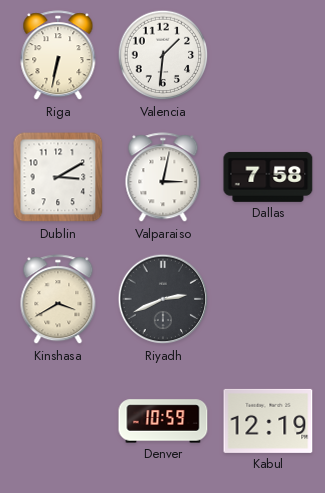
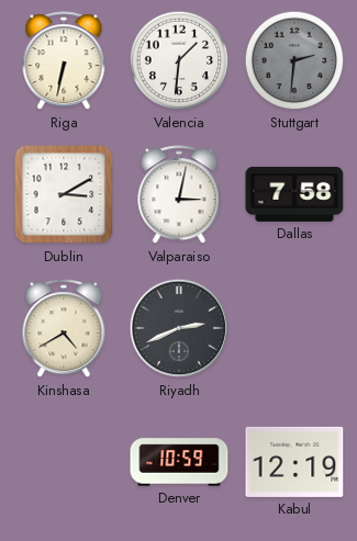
Stuttgart: none -> 2:31
Kinshasa: 3:40 -> 4:40
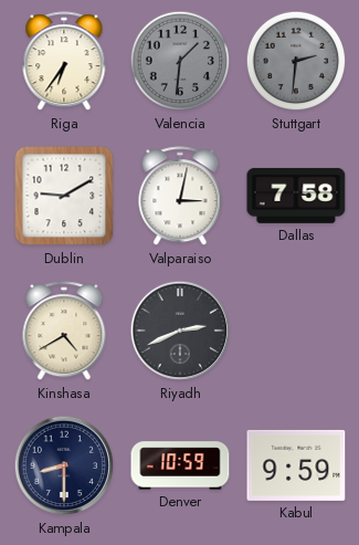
Riga: 6:32 -> 6:36
Valencia dial: white -> grey
Dublin: 3:10 -> 9:10
Kampala: none -> 8:30
Kabul: 12:19 -> 9:59
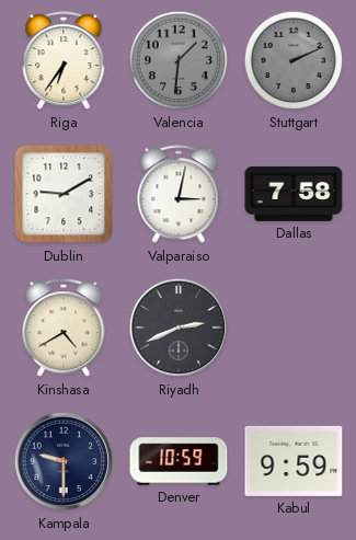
Stuttgart: 2:31 -> 2:11
Kampala: 8:30 -> 9:30
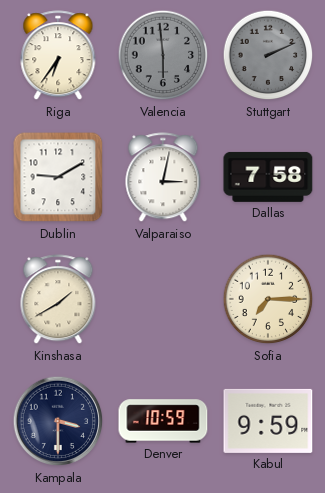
Valencia: 1:31 -> 5:59
Kinshasa: 4:40 -> 1:40
Riyadh: 2:41 -> none
Sofia: none -> 7:15
Kampala: 9:30 -> 3:30
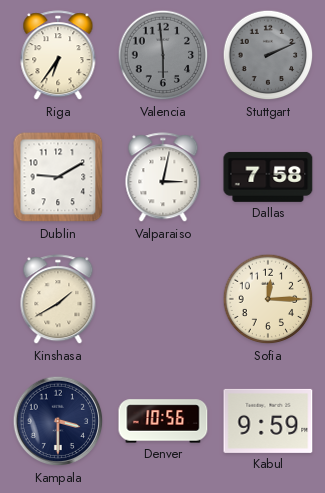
Sofia: 7:15 -> 12:15
Denver: 10:59 -> 10:56
